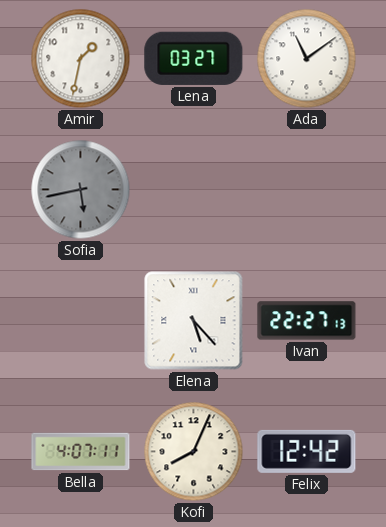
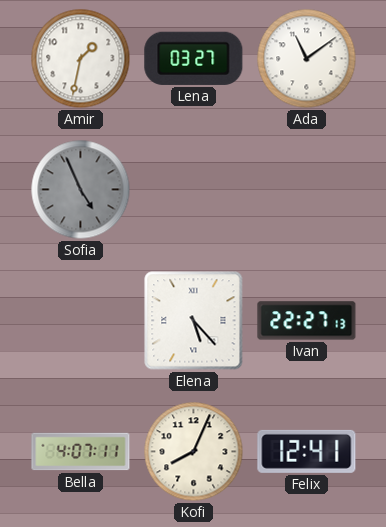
Sofia: 5:43 -> 4:56
Felix: 12:42 -> 12:41
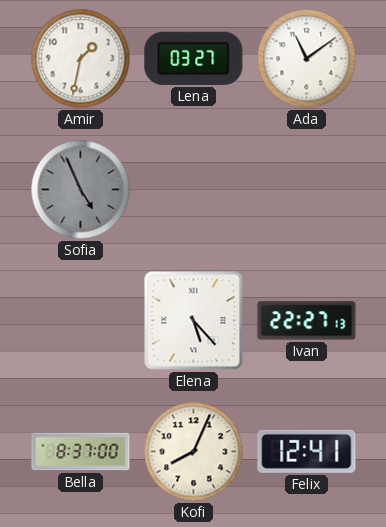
Bella: 4:07 -> 8:37
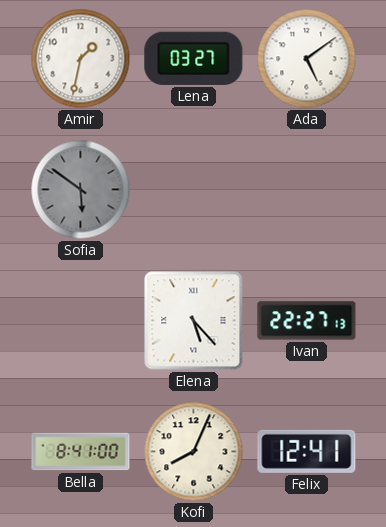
Ada: 11:09 -> 5:09
Sofia: 4:56 -> 5:51
Bella: 8:37 -> 8:41
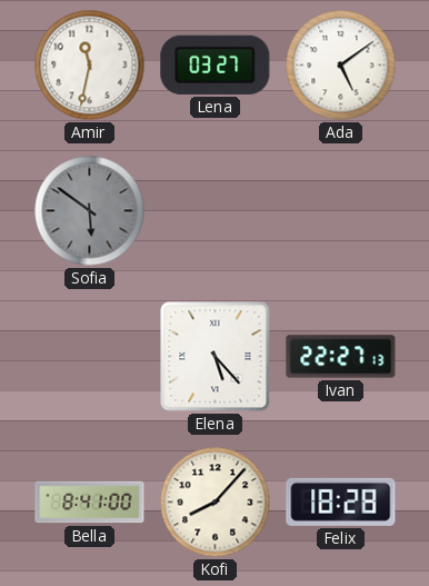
Amir: 1:32 -> 11:32
Kofi: 8:04 -> 8:07
Felix: 12:41 -> 18:28
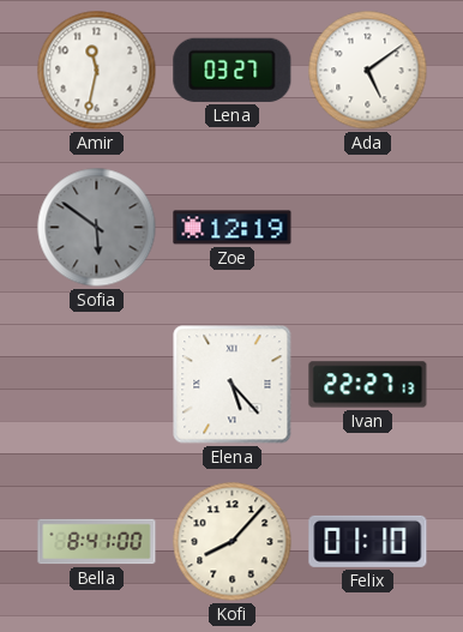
Zoe: none -> 12:19
Felix: 18:28 -> 01:10
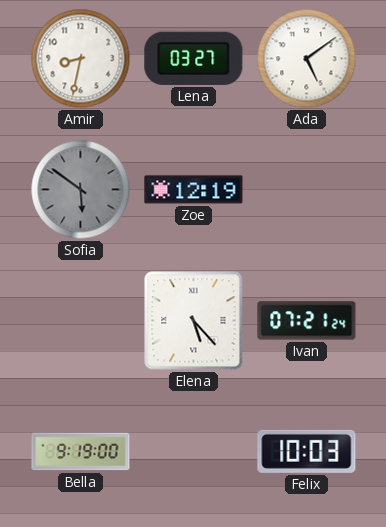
Amir: 11:32 -> 8:32
Ivan: 22:27 -> 07:21
Bella: 8:41 -> 9:19
Kofi: 8:07 -> none
Felix: 01:10 -> 10:03
